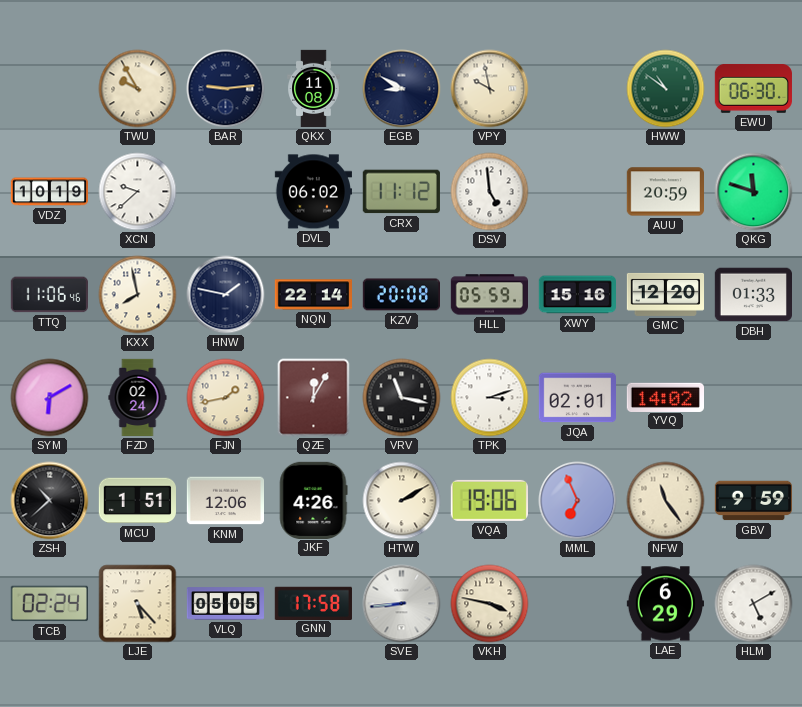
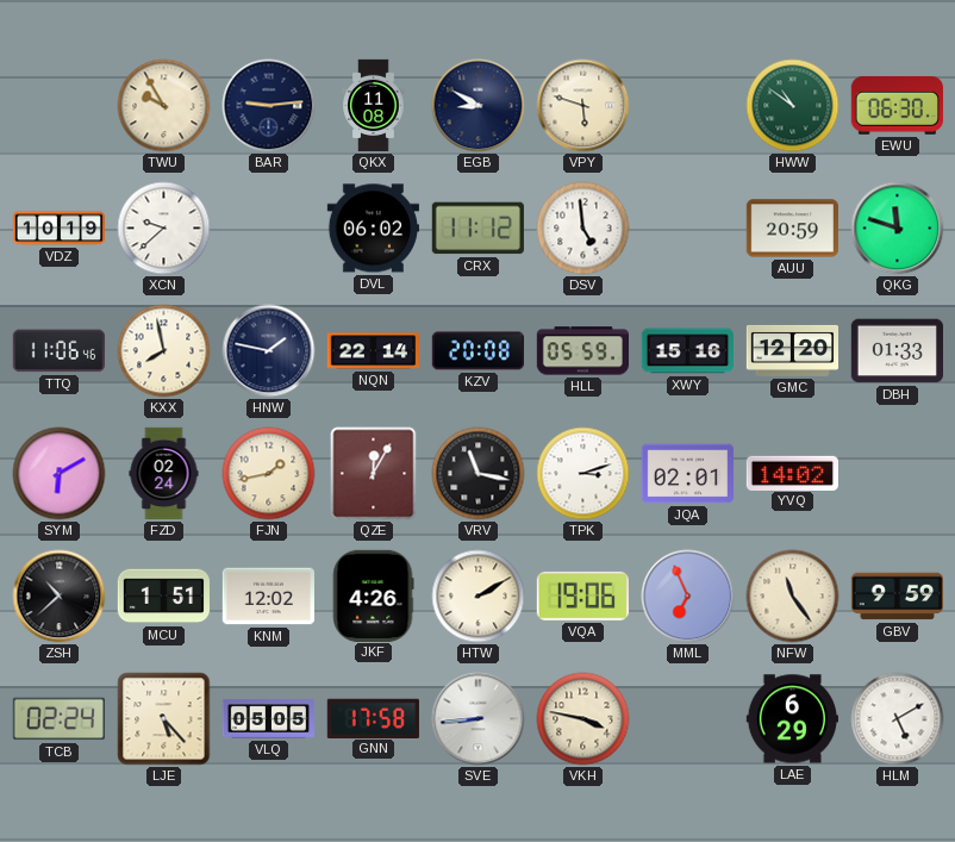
VPY: 9:58 -> 5:48
KNM: 12:06 -> 12:02
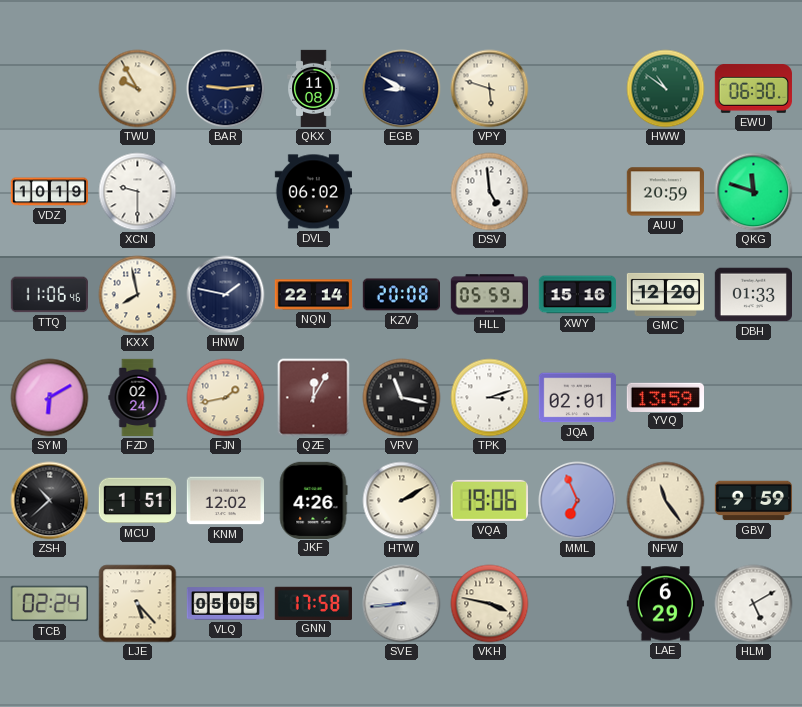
XCN: 9:38 -> 9:30
CRX: 11:12 -> none
YVQ: 14:02 -> 13:59
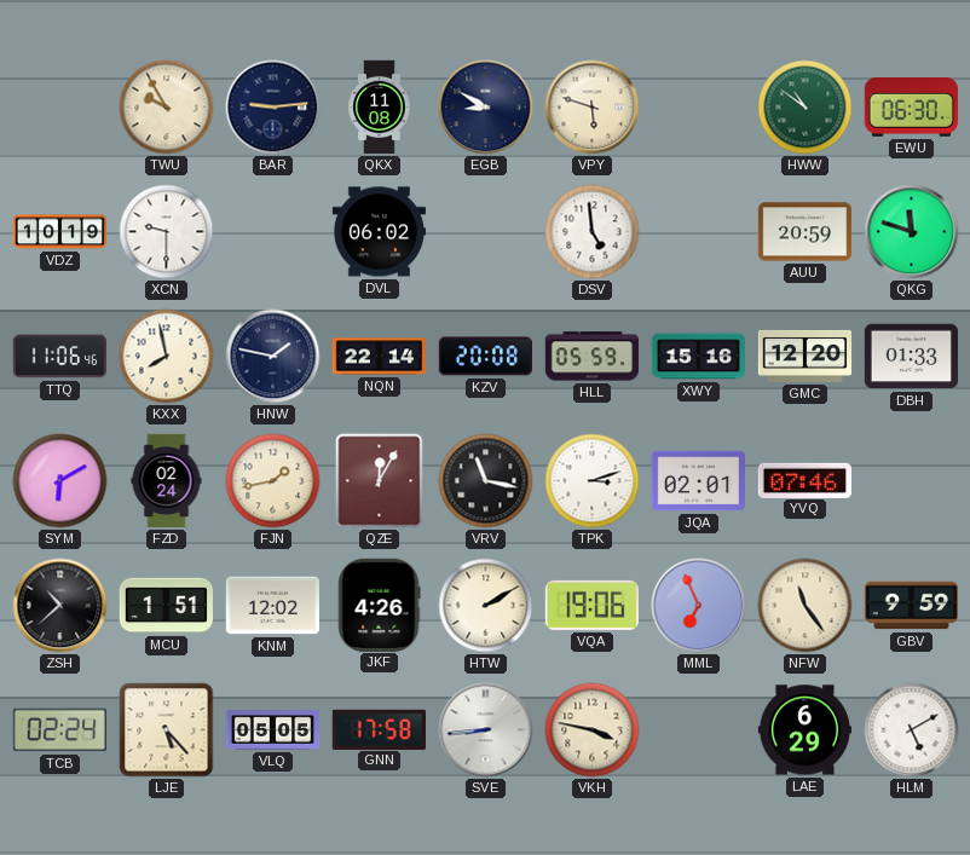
YVQ: 13:59 -> 07:46
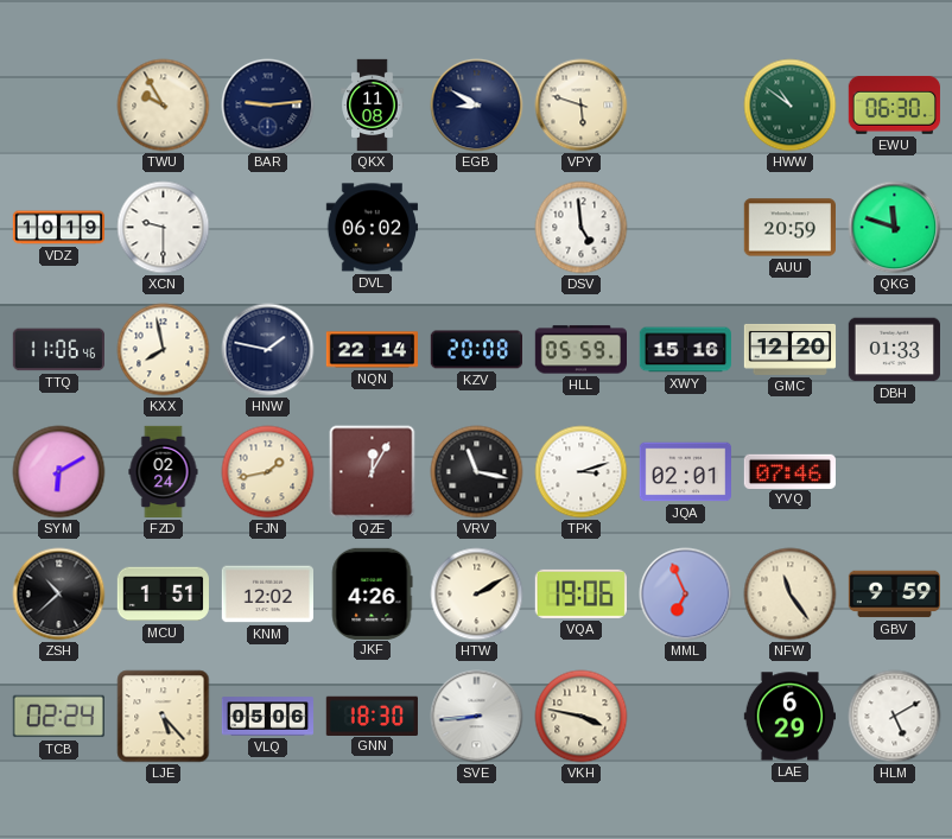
VLQ: 05:05 -> 05:06
GNN: 17:58 -> 18:30
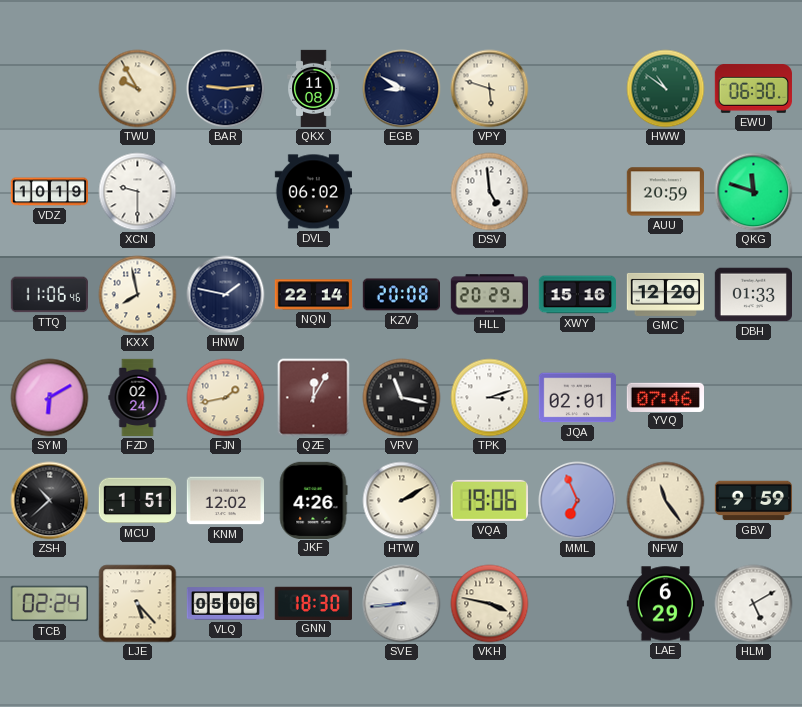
HLL: 05:59 -> 20:29
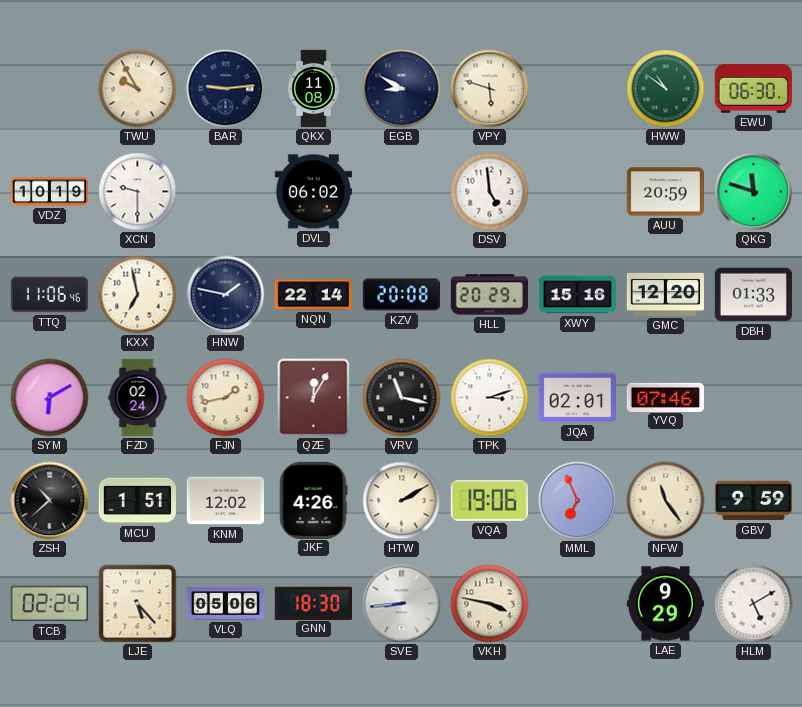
KXX: 7:58 -> 6:58
LAE: 6:29 -> 9:29
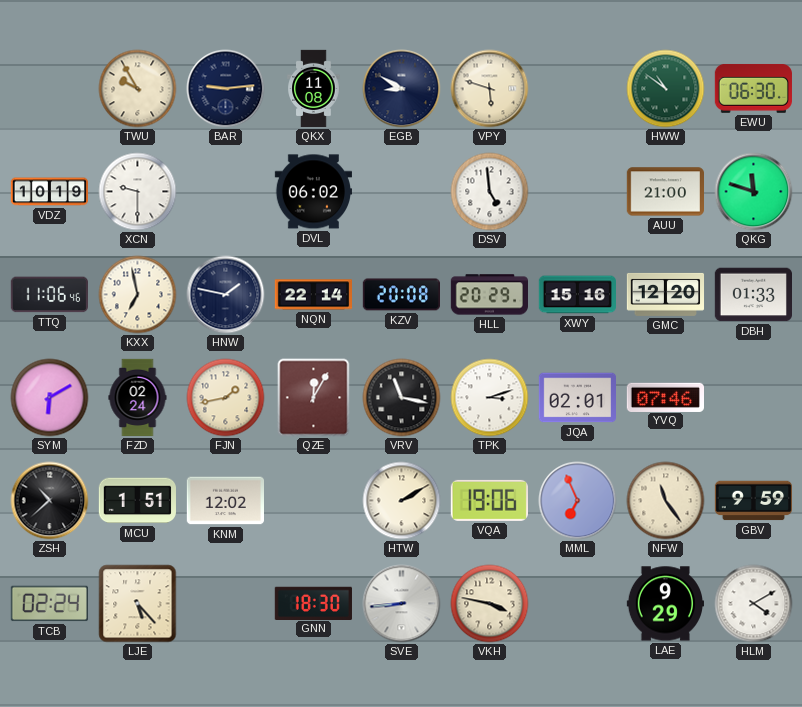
AUU: 20:59 -> 21:00
JKF: 4:26 -> none
VLQ: 05:06 -> none
HLM: 5:10 -> 4:10
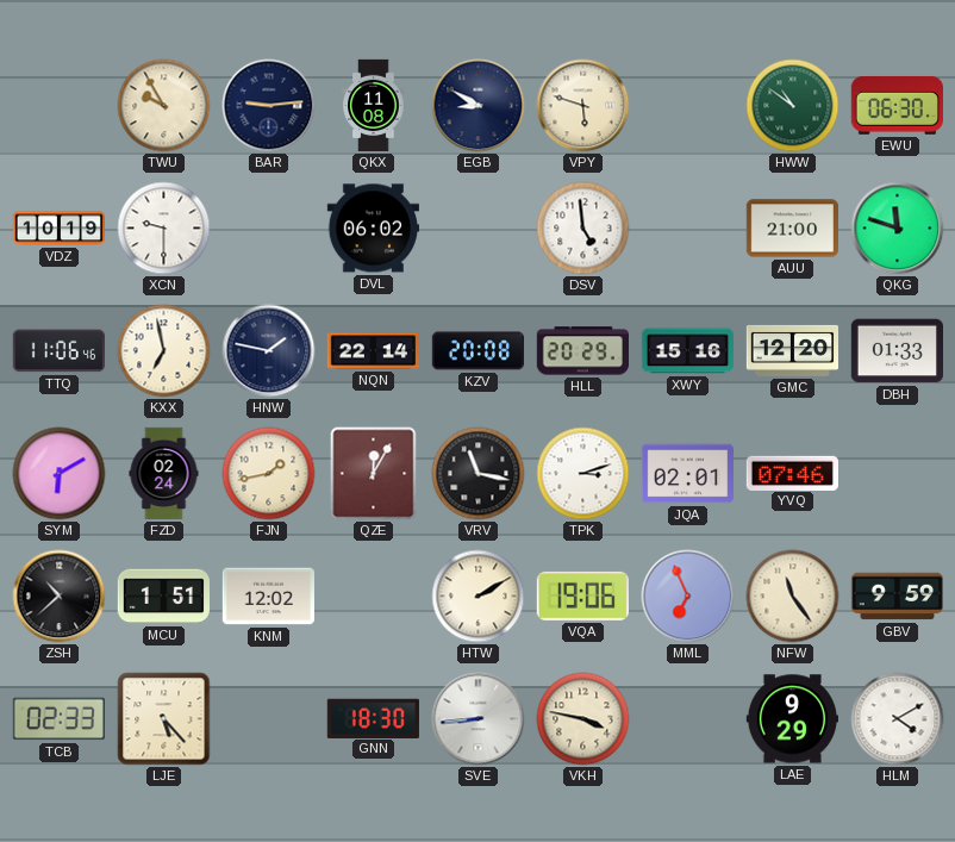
TCB: 02:24 -> 02:33
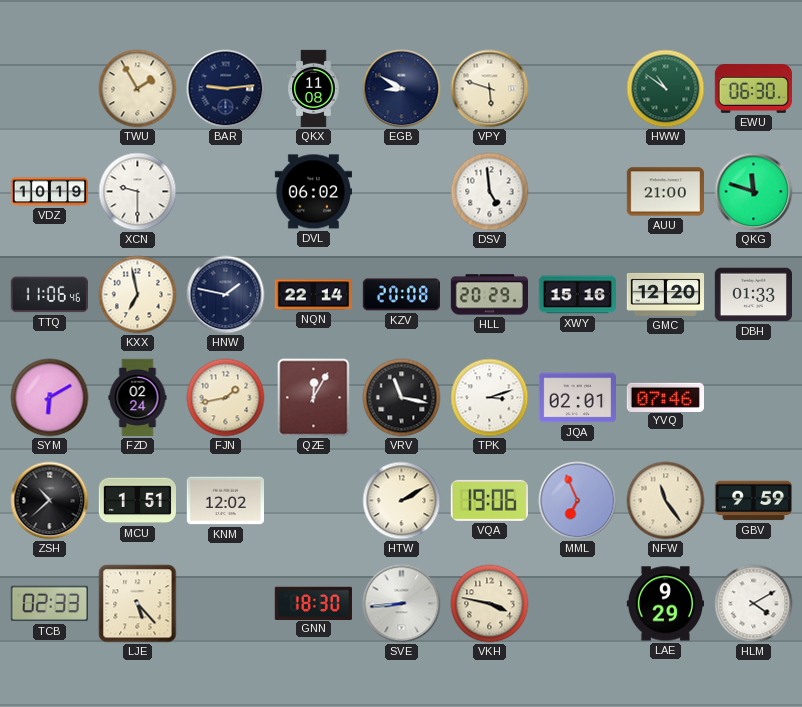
TWU: 9:55 -> 1:55
